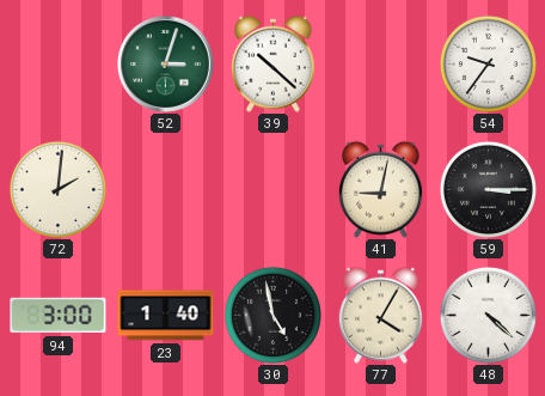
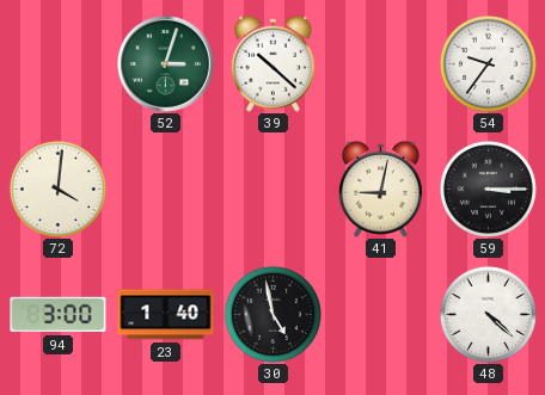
72: 2:01 -> 4:01
77: 4:05 -> none
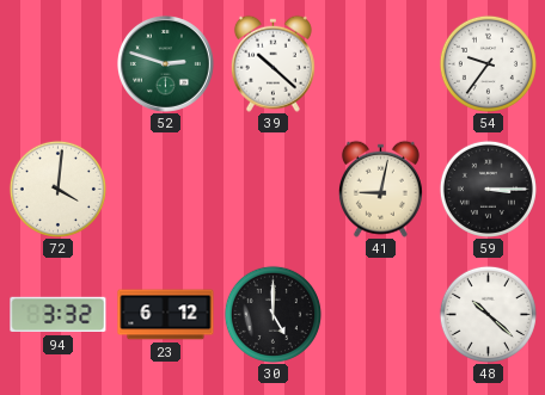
52: 3:03 -> 2:48
94: 3:00 -> 3:32
23: 1:40 -> 6:12
30: 4:58 -> 5:00
48: 4:22 -> 10:22
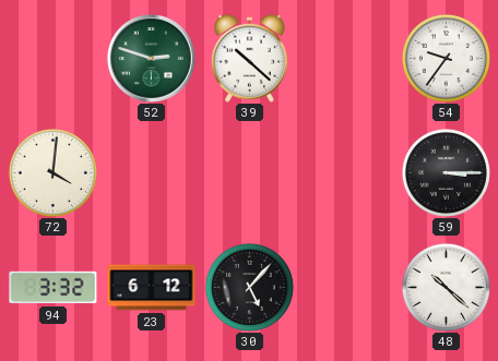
41: 9:02 -> none
30: 5:00 -> 5:07
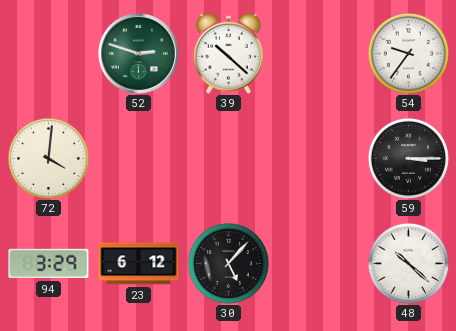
94: 3:32 -> 3:29
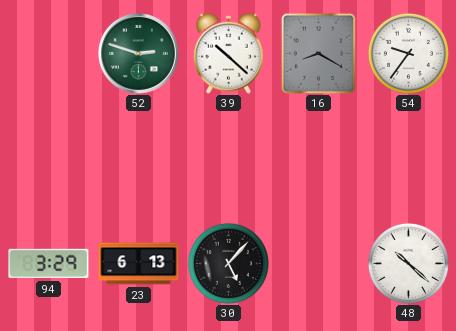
16: none -> 8:20
72: 4:01 -> none
59: 3:15 -> none
23: 6:12 -> 6:13
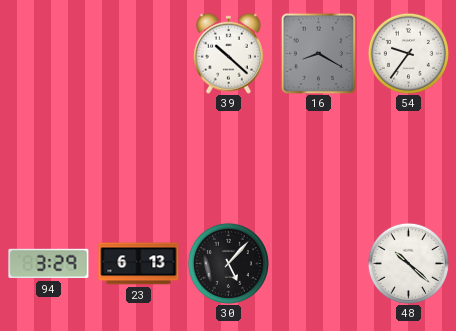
52: 2:48 -> none
